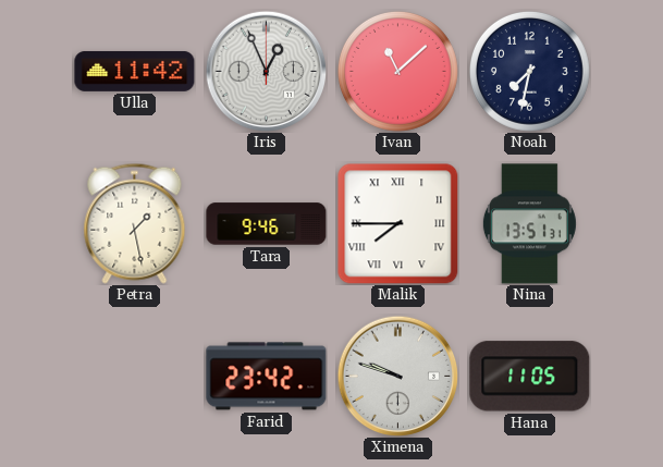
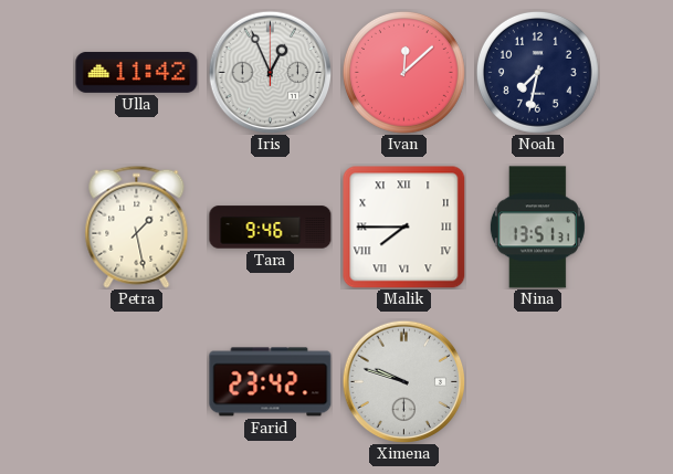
Ivan: 11:08 -> 12:08
Hana: 11:05 -> none
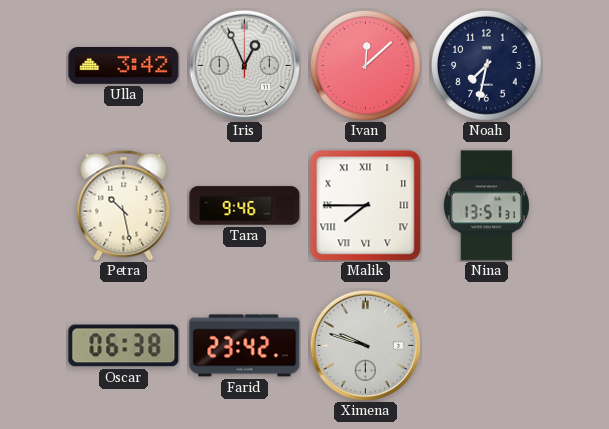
Ulla: 11:42 -> 3:42
Petra: 1:28 -> 10:28
Oscar: none -> 06:38
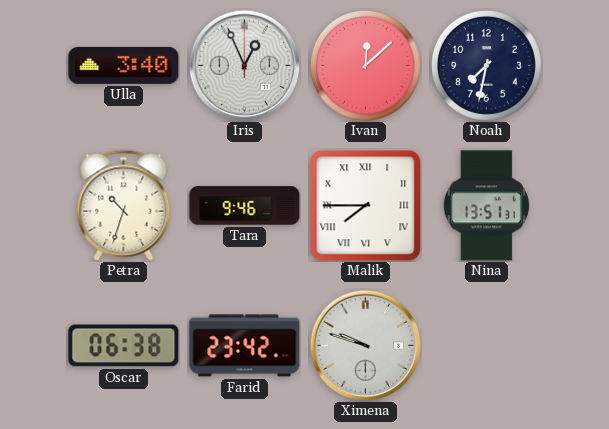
Ulla: 3:42 -> 3:40
Petra: 10:28 -> 10:33
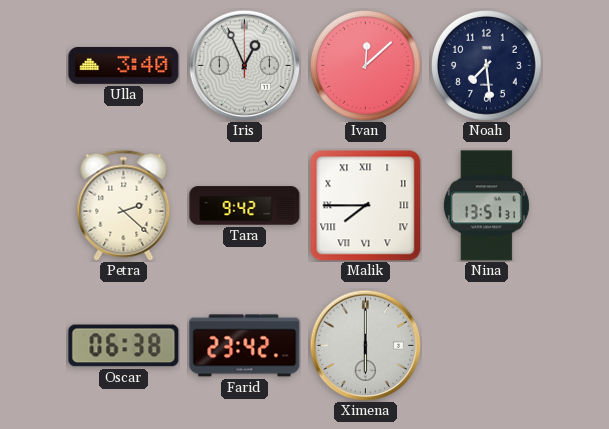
Noah: 7:32 -> 7:29
Petra: 10:33 -> 2:22
Tara: 9:46 -> 9:42
Ximena: 9:48 -> 6:00
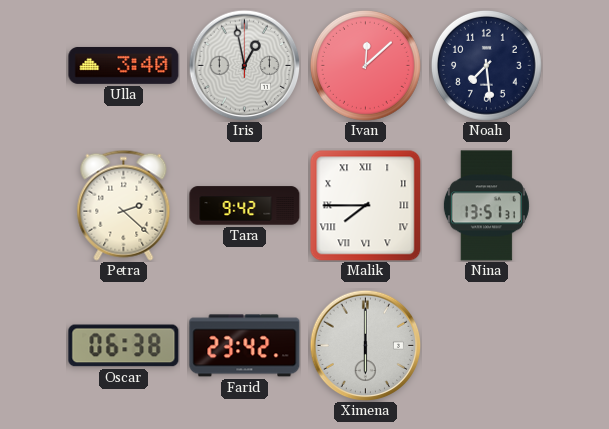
Iris: 12:56 -> 12:58
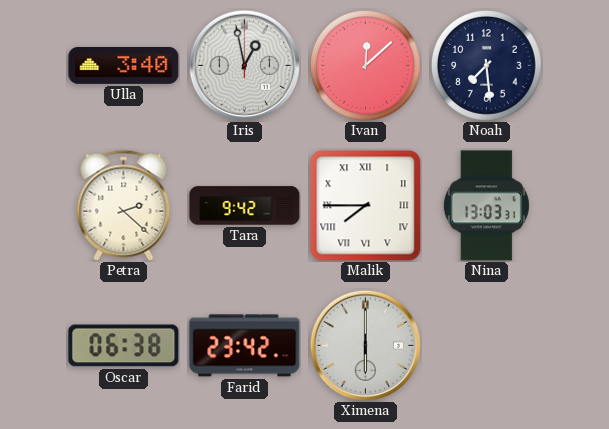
Nina: 13:51 -> 13:03
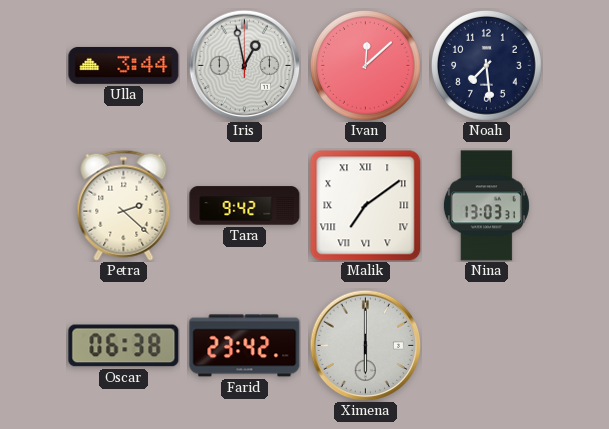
Ulla: 3:40 -> 3:44
Malik: 7:45 -> 7:09
